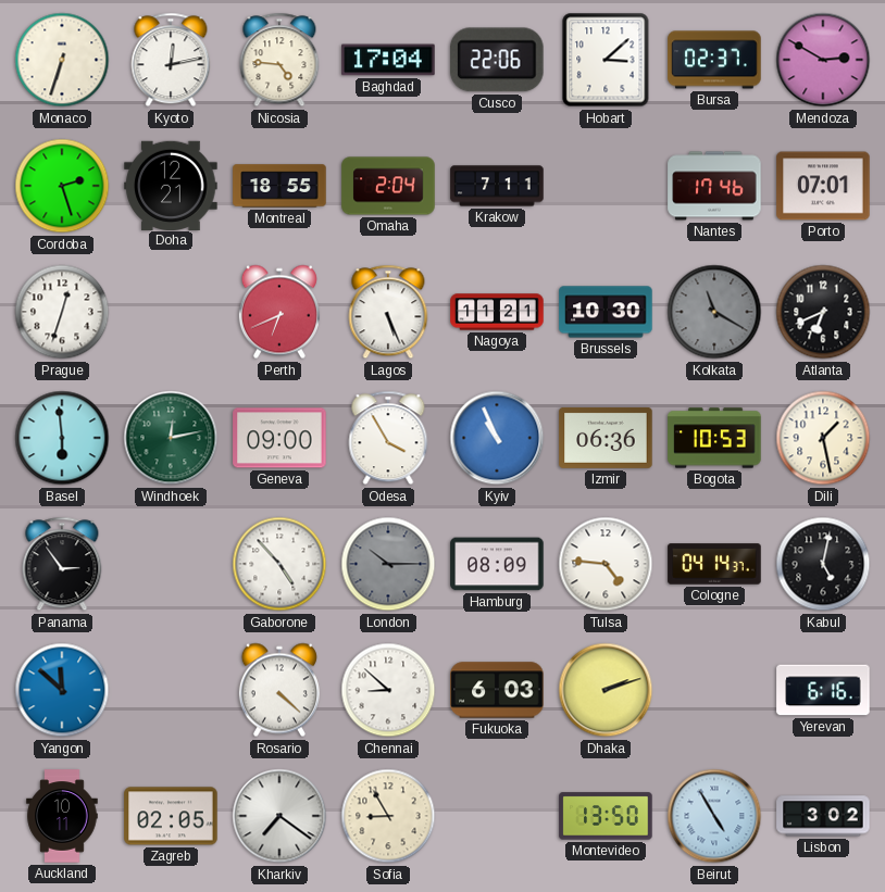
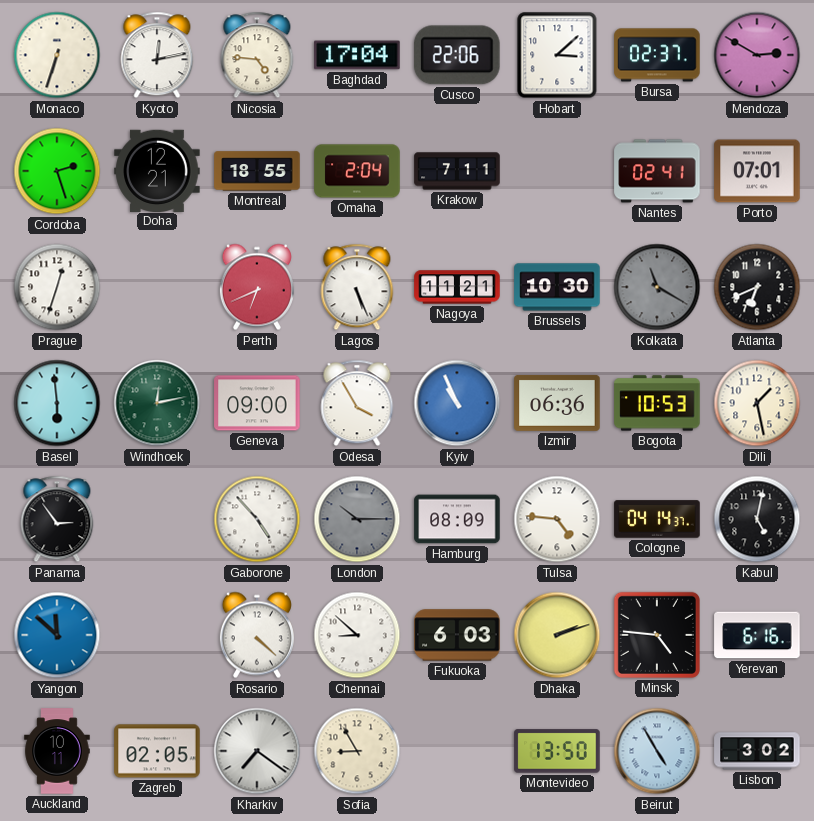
Nantes: 17:46 -> 02:41
Minsk: none -> 4:46
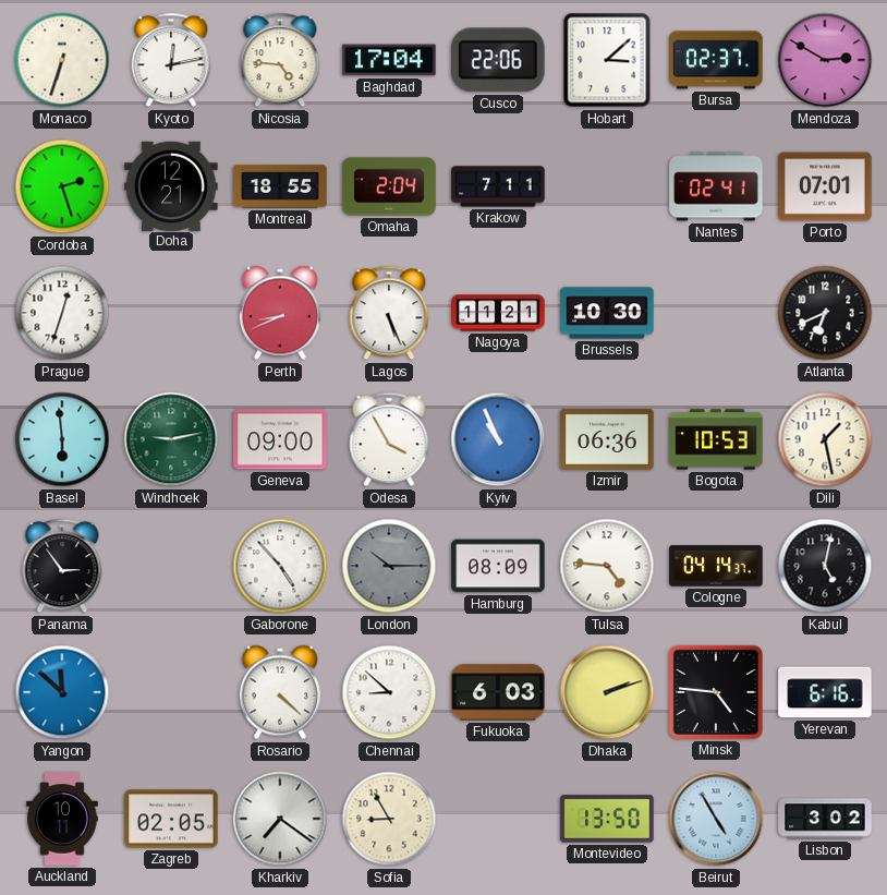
Perth: 6:41 -> 8:41
Kolkata: 11:20 -> none
Windhoek: 12:13 -> 9:13
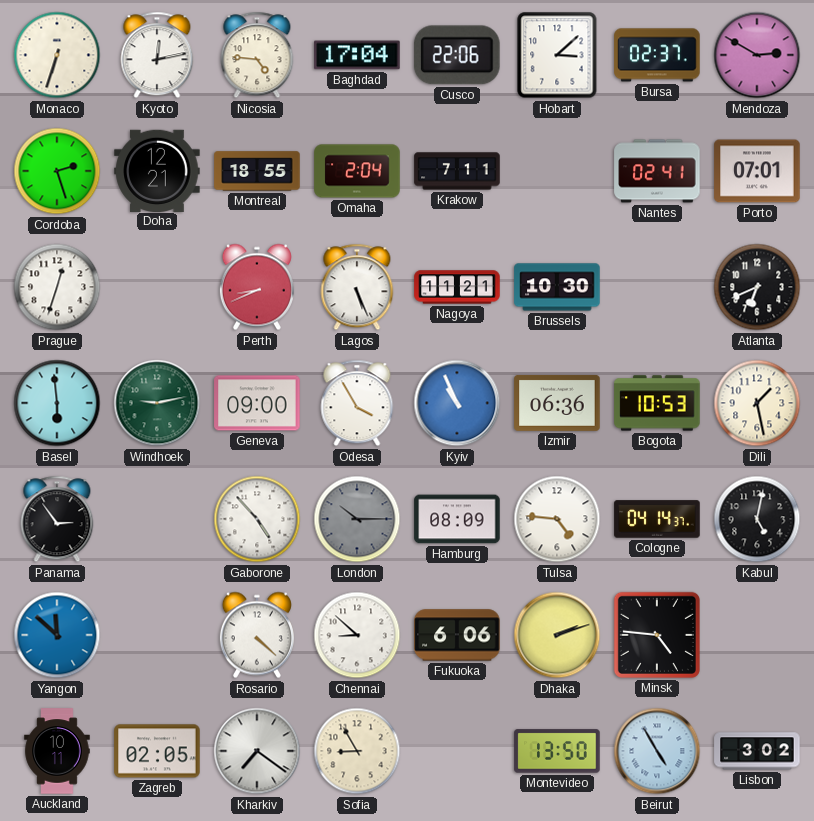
Fukuoka: 6:03 -> 6:06
Yerevan: 6:16 -> none
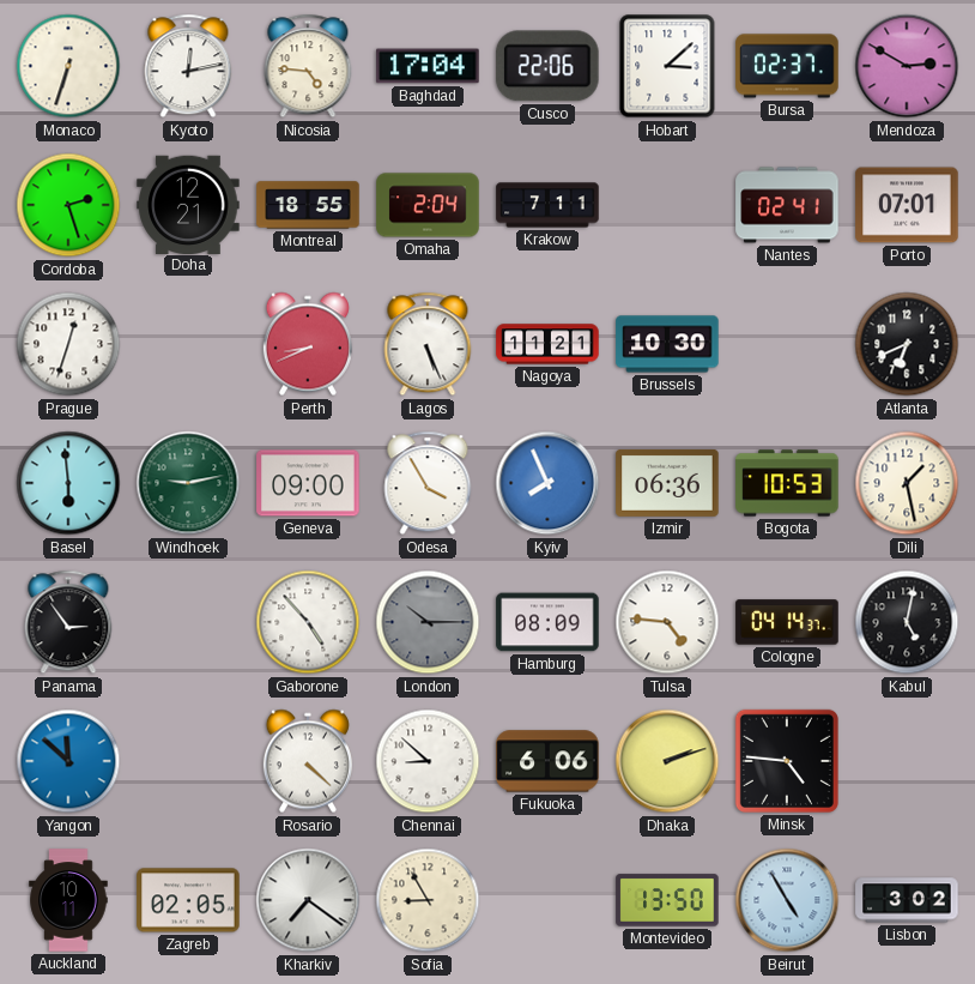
Kyiv: 10:56 -> 7:56
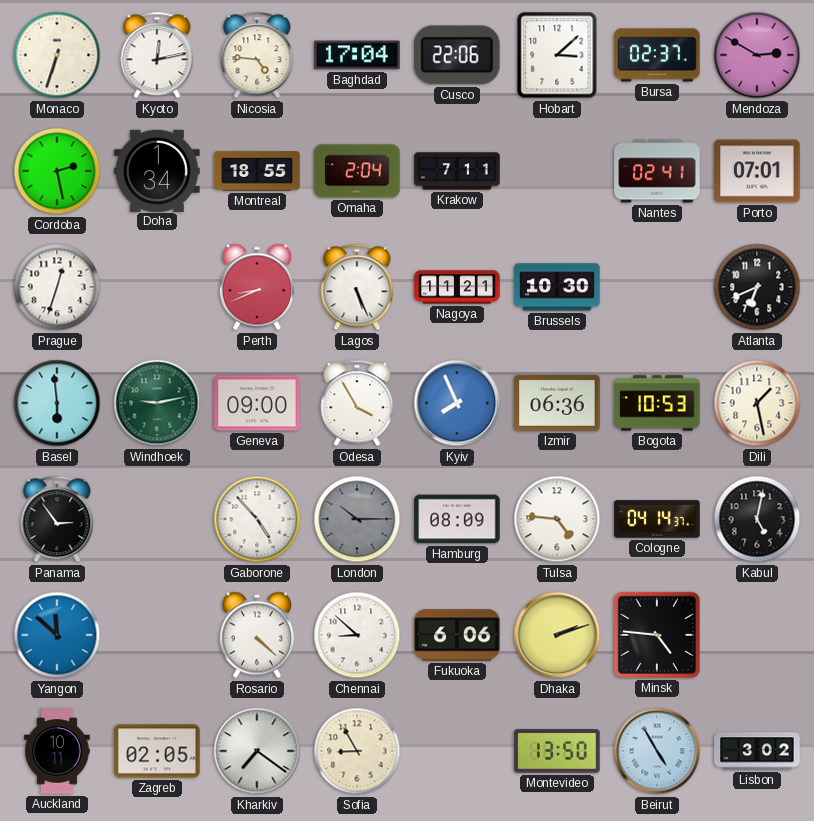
Cordoba: 2:27 -> 2:28
Doha: 12:21 -> 1:34
